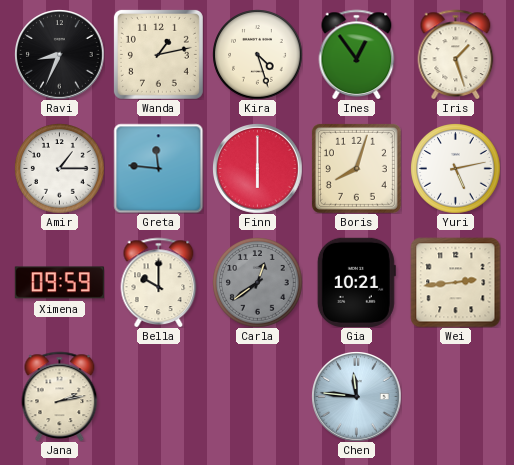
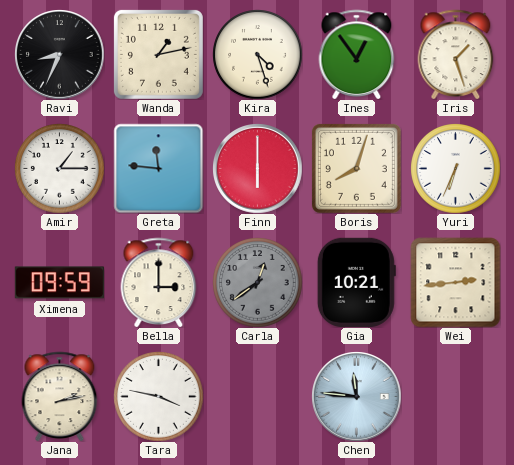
Yuri: 5:13 -> 6:34
Bella: 10:00 -> 3:00
Tara: none -> 3:47
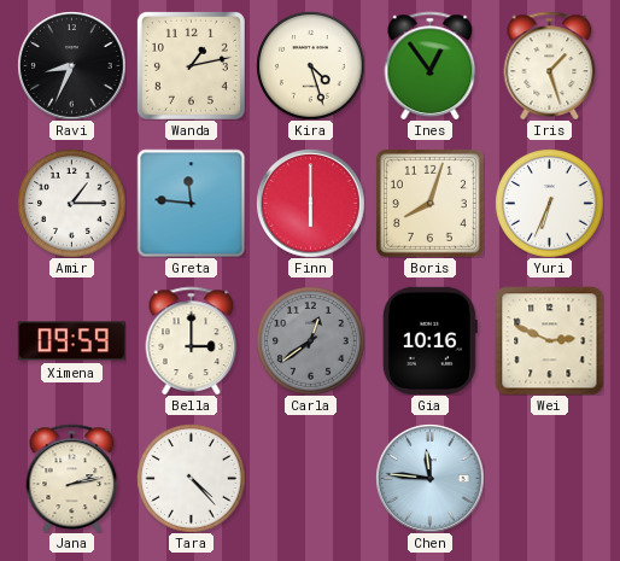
Gia: 10:21 -> 10:16
Wei: 2:44 -> 2:49
Tara: 3:47 -> 4:23
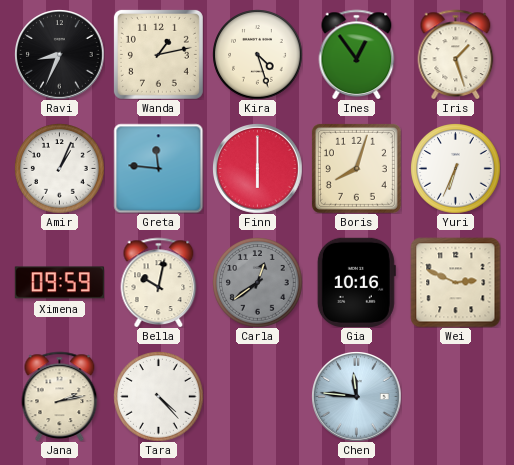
Amir: 1:15 -> 1:04
Bella: 3:00 -> 10:02
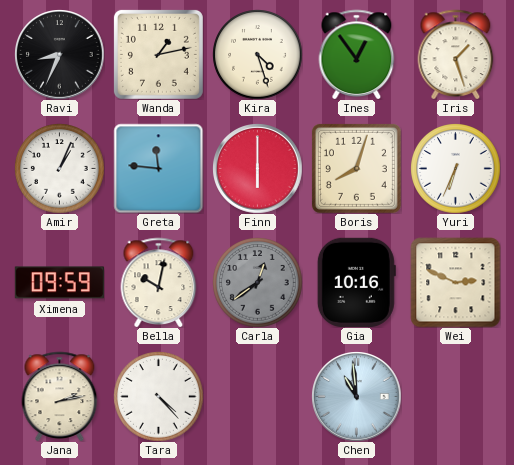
Chen: 11:46 -> 10:59
